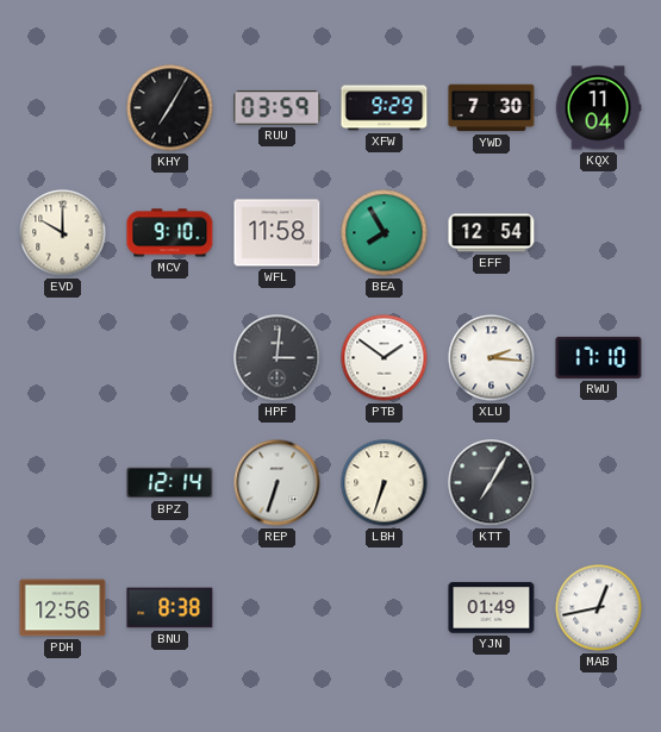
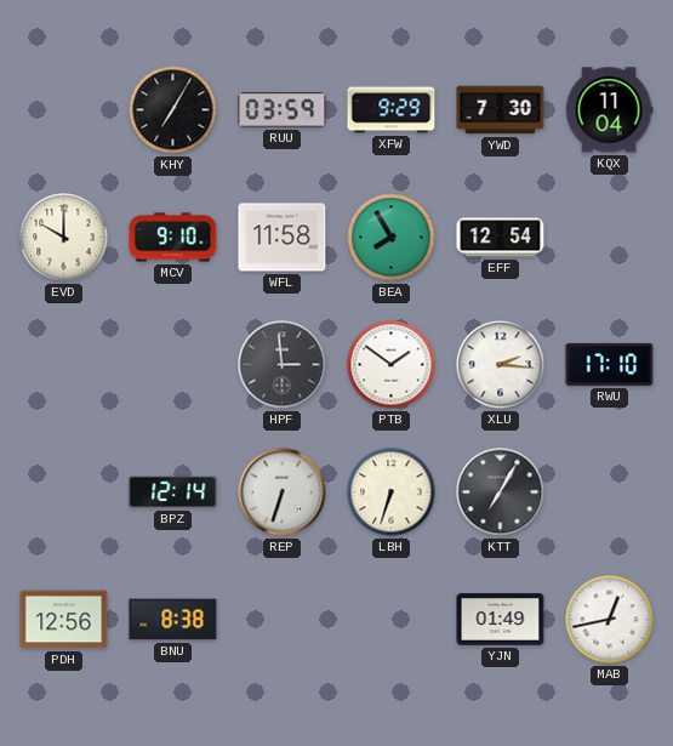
HPF: 3:01 -> 2:59
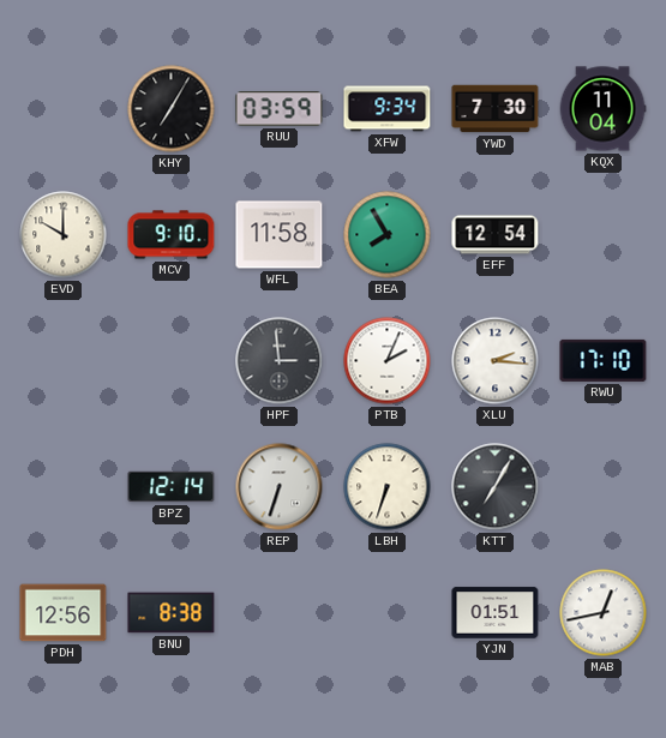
XFW: 9:29 -> 9:34
PTB: 1:51 -> 2:04
YJN: 01:49 -> 01:51
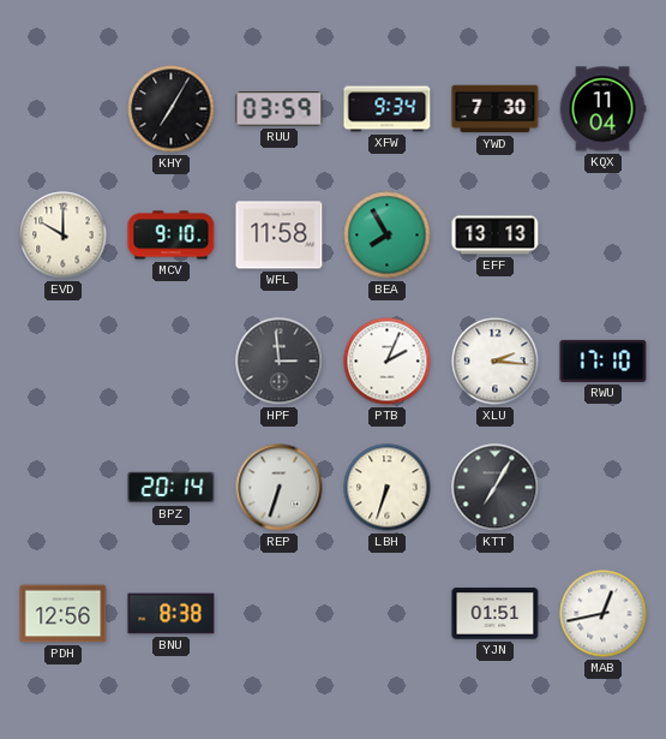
EFF: 12:54 -> 13:13
BPZ: 12:14 -> 20:14
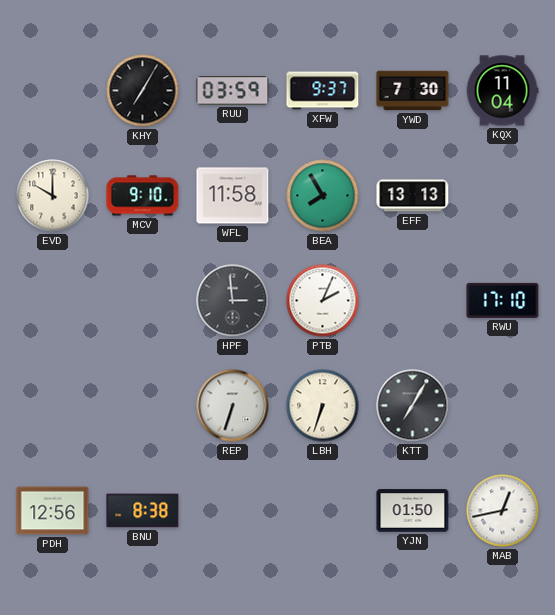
XFW: 9:34 -> 9:37
XLU: 2:16 -> none
BPZ: 20:14 -> none
YJN: 01:51 -> 01:50
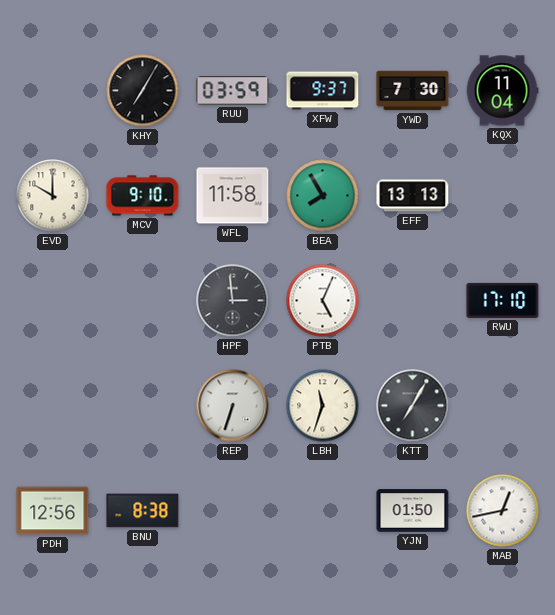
PTB: 2:04 -> 5:04
LBH: 6:33 -> 11:33
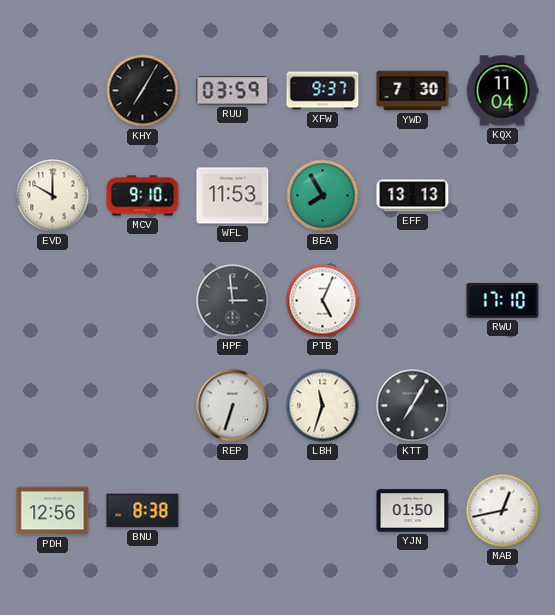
WFL: 11:58 -> 11:53
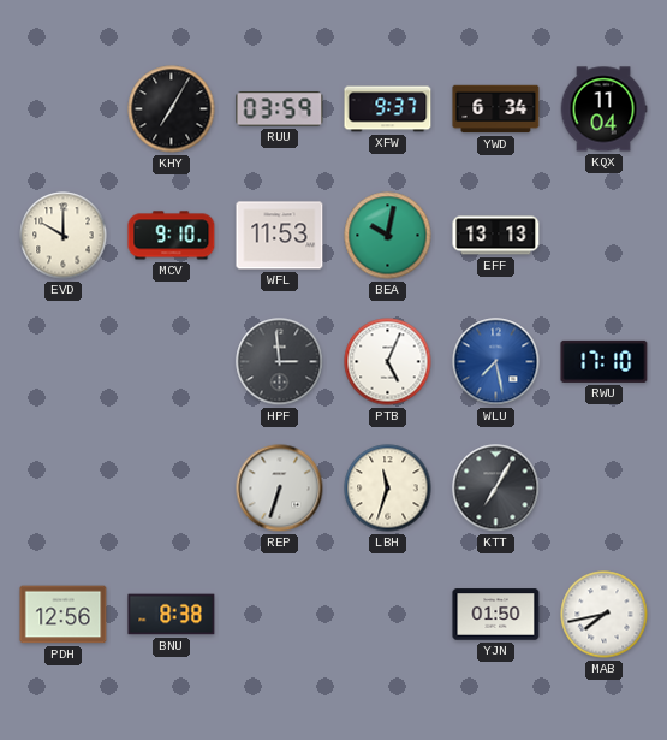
YWD: 7:30 -> 6:34
BEA: 7:55 -> 10:02
WLU: none -> 7:28
MAB: 12:43 -> 7:43
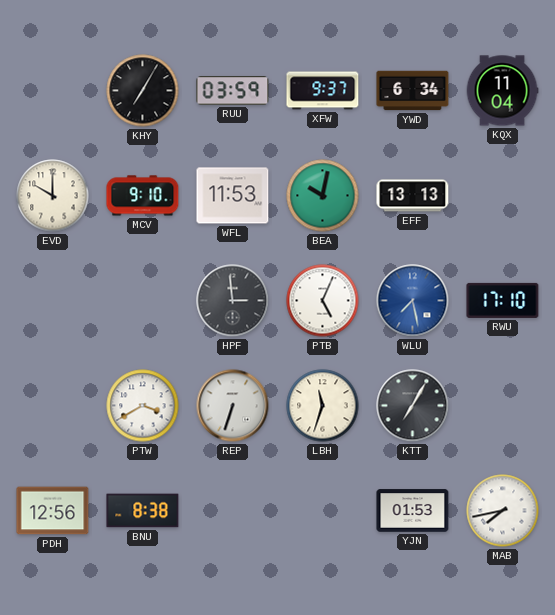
PTW: none -> 3:40
YJN: 01:50 -> 01:53
